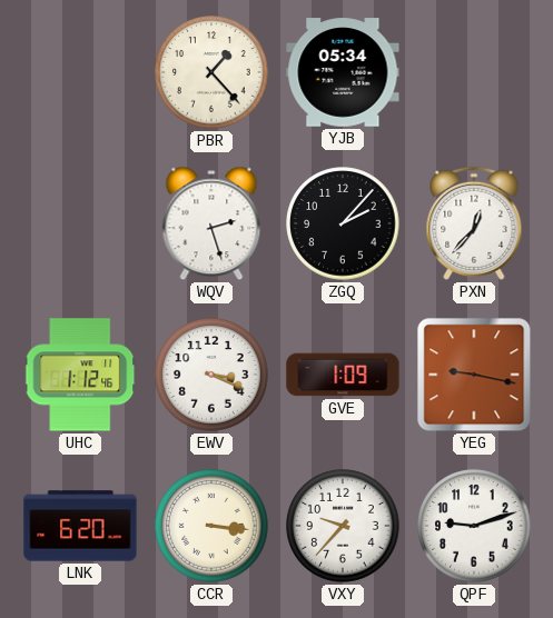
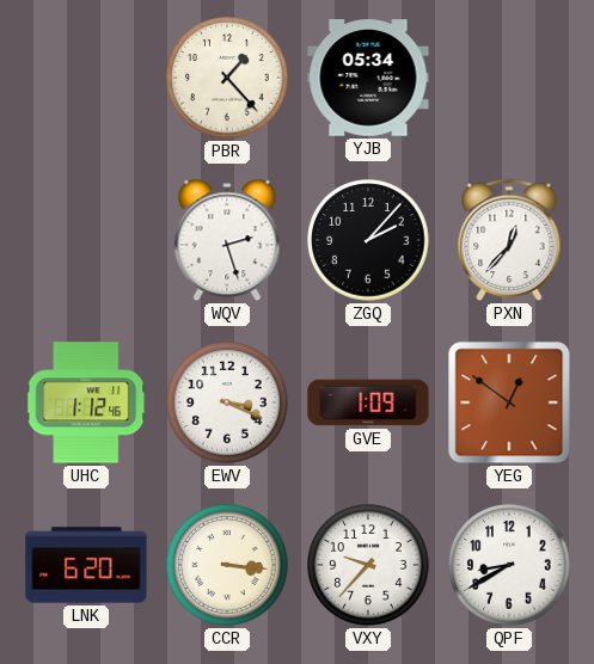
YEG: 9:17 -> 12:51
QPF: 9:12 -> 8:40
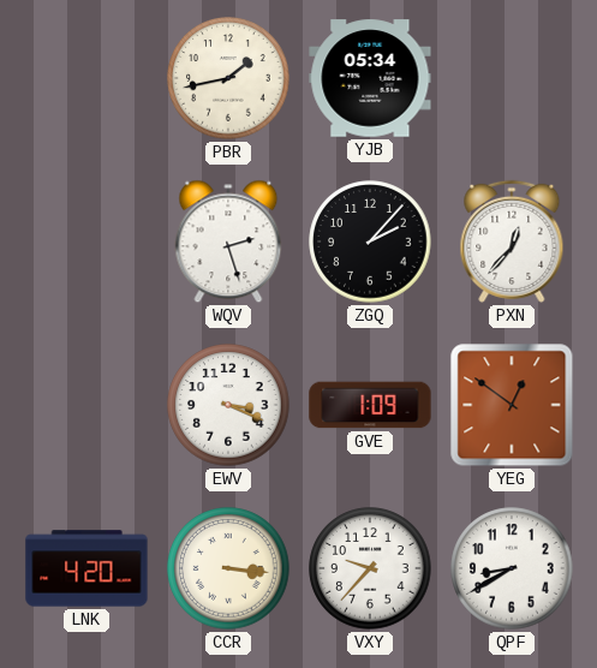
PBR: 1:23 -> 1:43
UHC: 1:12 -> none
LNK: 6:20 -> 4:20
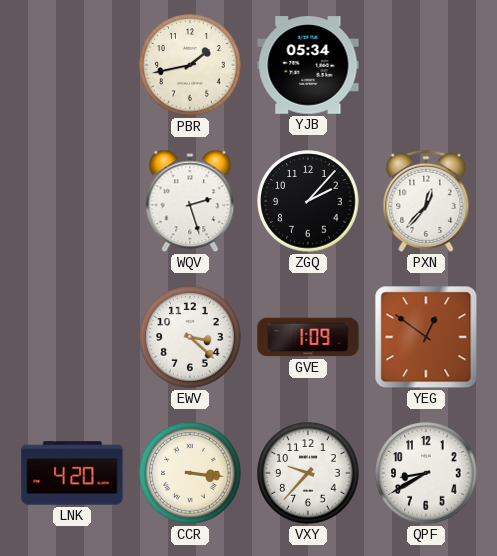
EWV: 3:19 -> 3:22
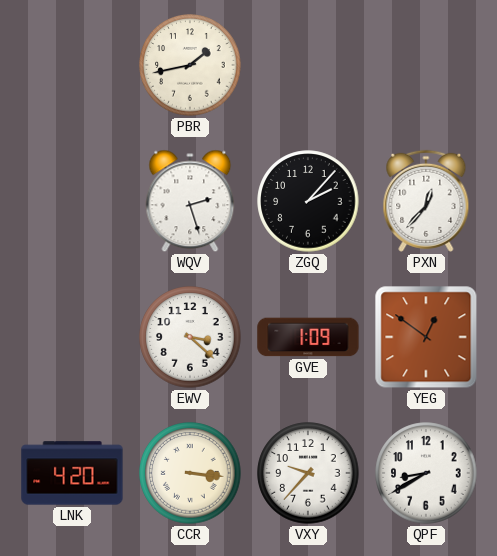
YJB: 05:34 -> none
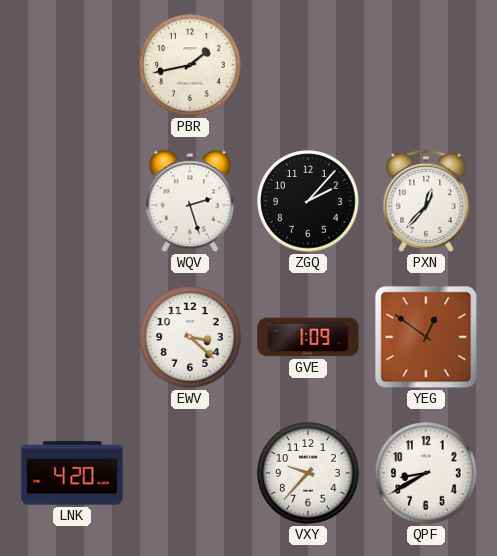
CCR: 3:16 -> none
